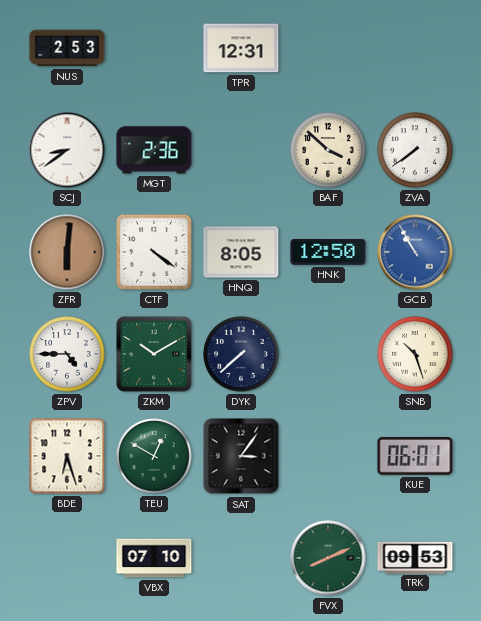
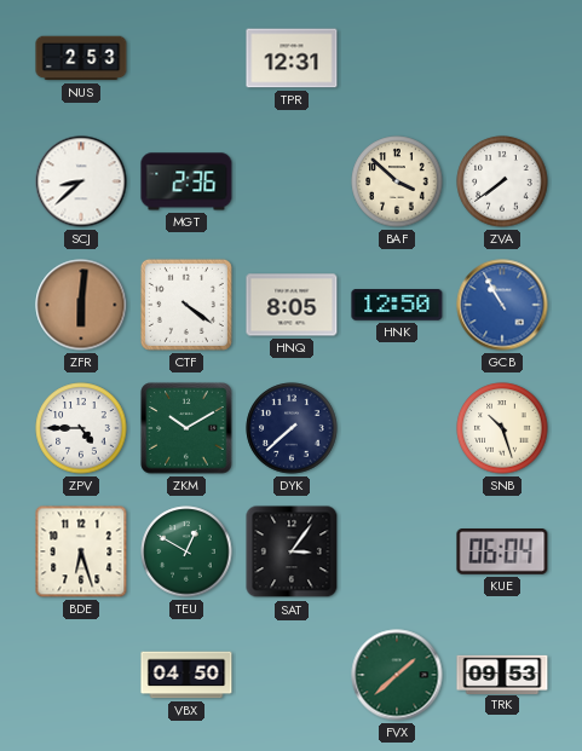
SCJ: 8:39 -> 8:38
KUE: 06:01 -> 06:04
VBX: 07:10 -> 04:50
FVX: 8:11 -> 1:38
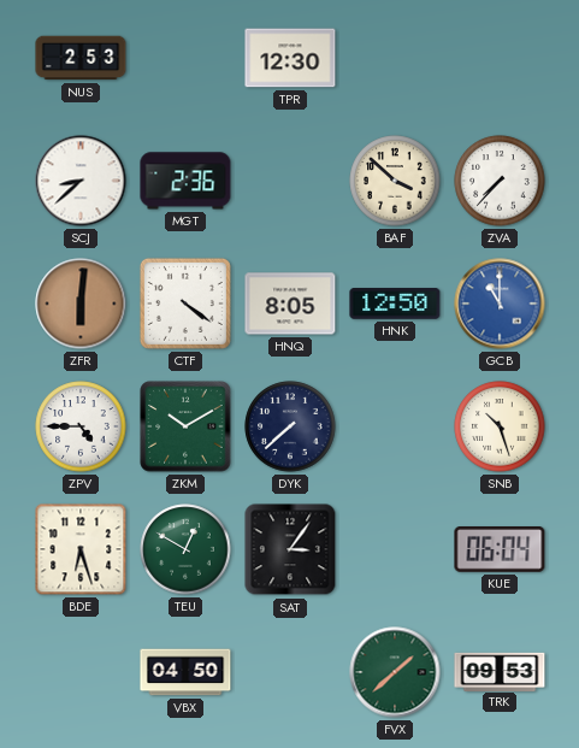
TPR: 12:31 -> 12:30
ZVA: 7:39 -> 7:37
GCB: 10:55 -> 11:00
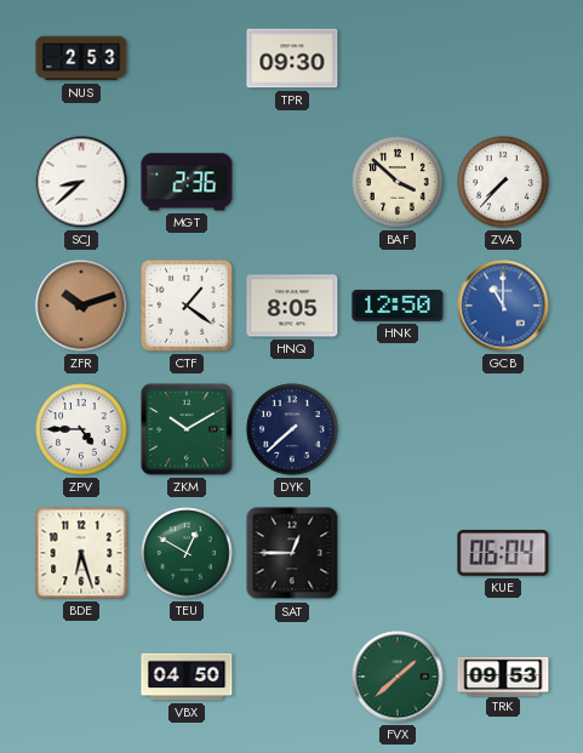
TPR: 12:30 -> 09:30
ZFR: 6:01 -> 10:12
CTF: 4:21 -> 1:21
SNB: 10:27 -> none
SAT: 3:06 -> 12:45
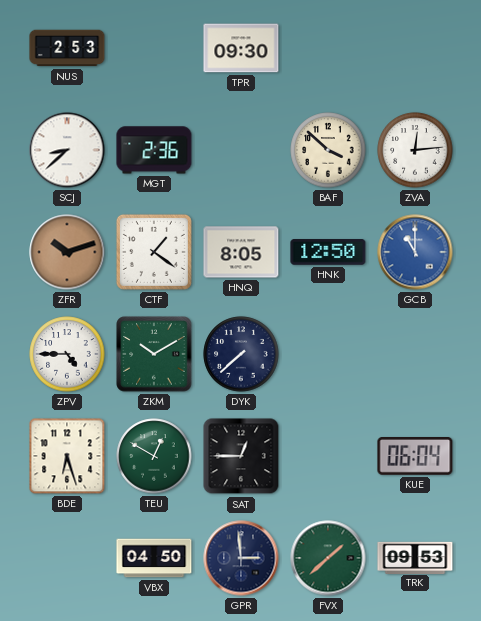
ZVA: 7:37 -> 12:14
GPR: none -> 2:59
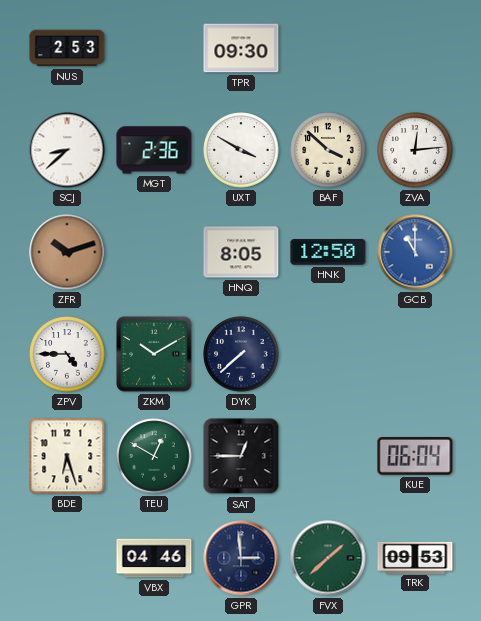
UXT: none -> 3:50
CTF: 1:21 -> none
VBX: 04:50 -> 04:46
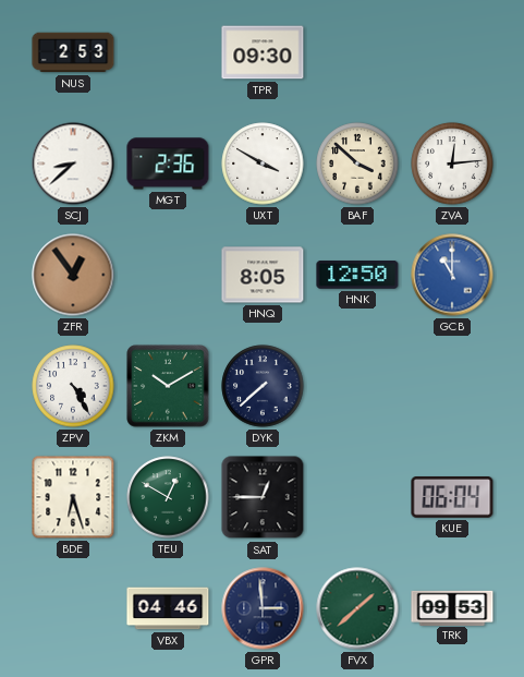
ZFR: 10:12 -> 12:54
ZPV: 4:45 -> 4:25
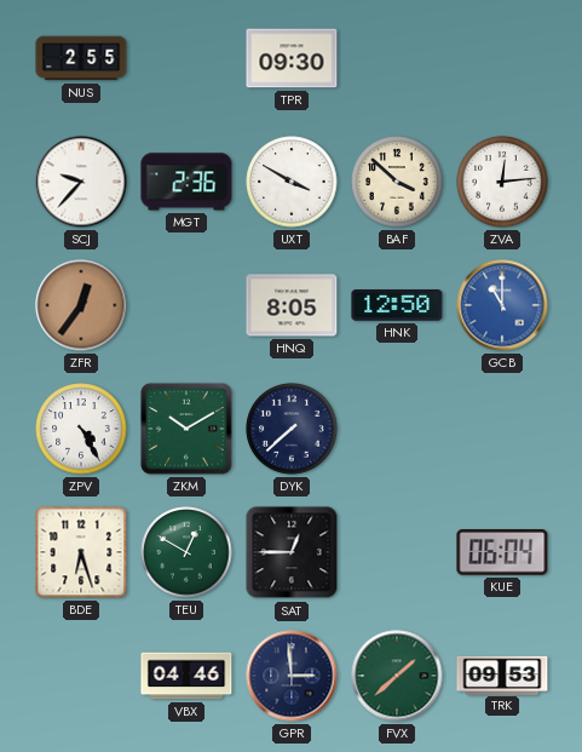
NUS: 2:53 -> 2:55
SCJ: 8:38 -> 9:37
ZFR: 12:54 -> 12:36
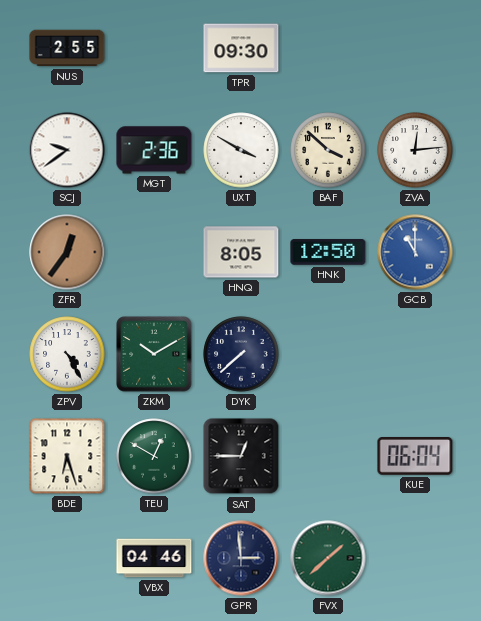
SCJ: 9:37 -> 9:39
TRK: 09:53 -> none
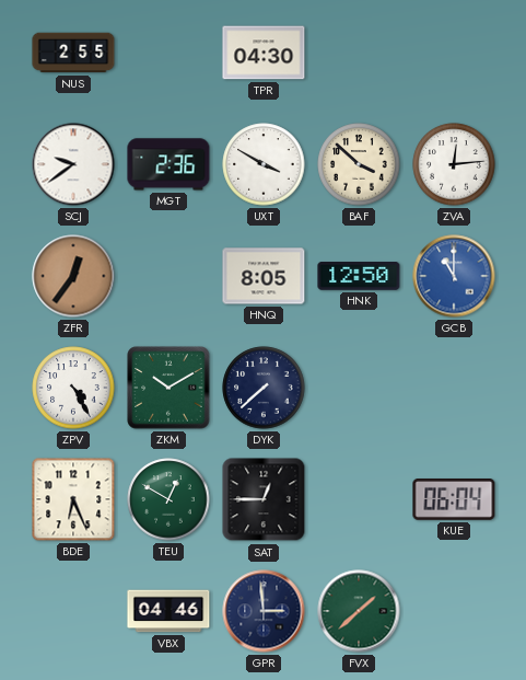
TPR: 09:30 -> 04:30
BDE: 6:27 -> 6:26
